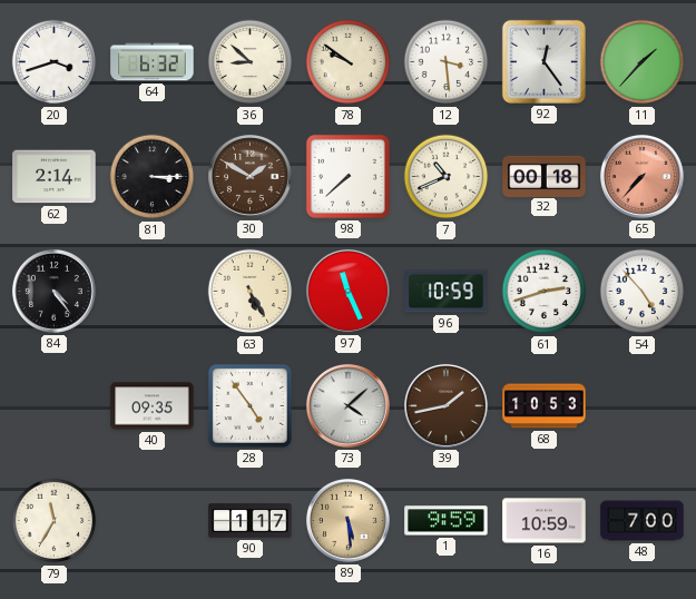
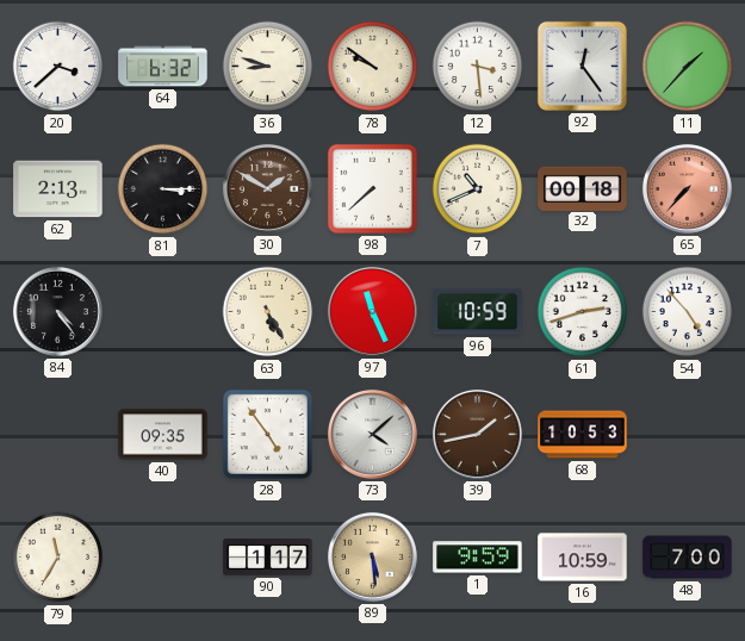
20: 3:42 -> 3:38
36: 8:52 -> 8:48
62: 2:14 -> 2:13
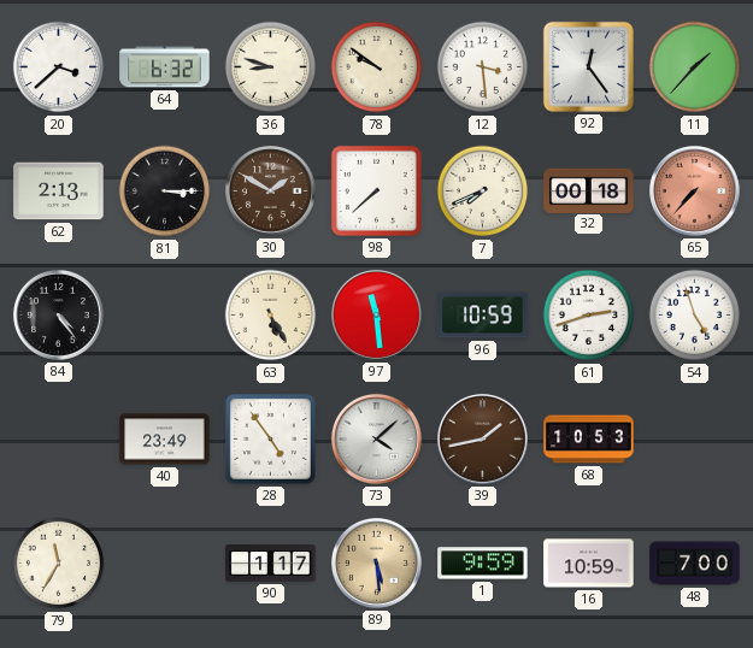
7: 10:41 -> 7:41
97: 11:26 -> 11:29
54: 4:53 -> 4:57
40: 09:35 -> 23:49
